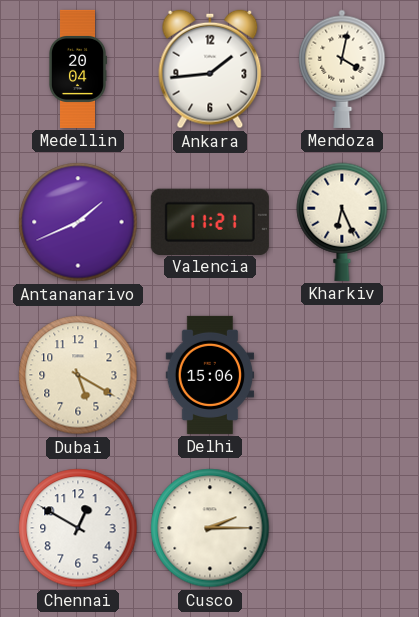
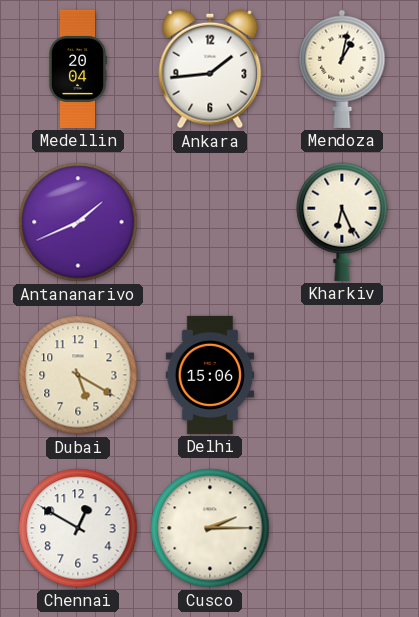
Mendoza: 4:02 -> 1:02
Valencia: 11:21 -> none
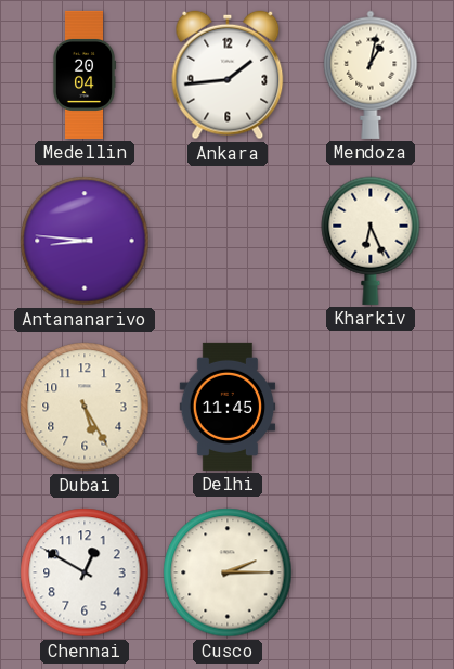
Antananarivo: 1:41 -> 8:46
Dubai: 5:20 -> 5:25
Delhi: 15:06 -> 11:45
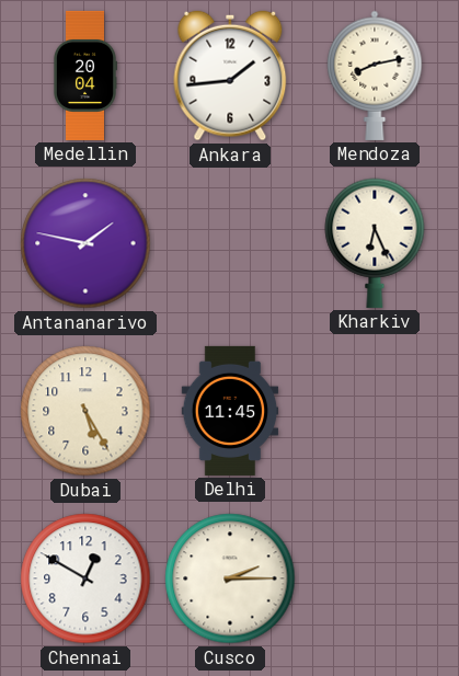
Mendoza: 1:02 -> 8:13
Antananarivo: 8:46 -> 1:47
